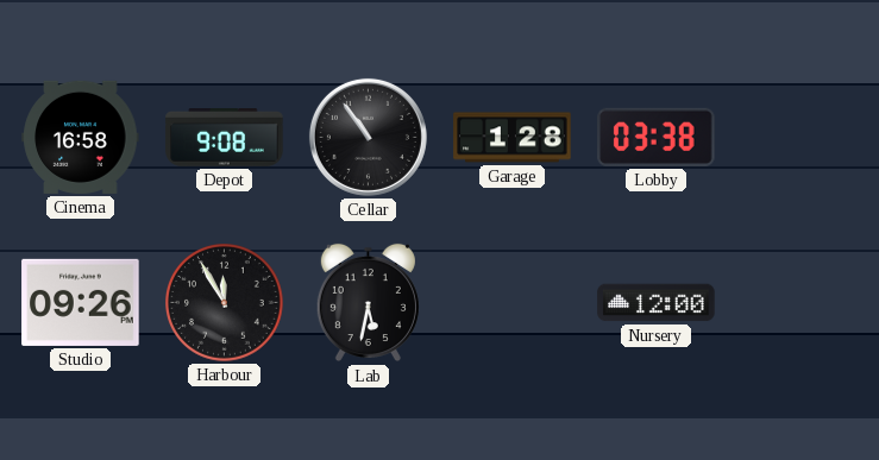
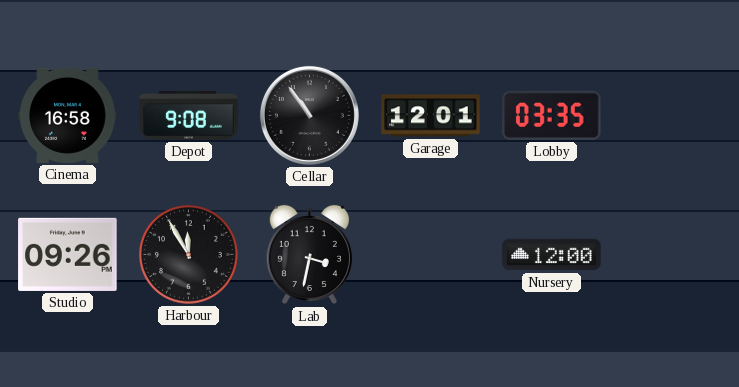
Garage: 1:28 -> 12:01
Lobby: 03:38 -> 03:35
Lab: 5:32 -> 3:32
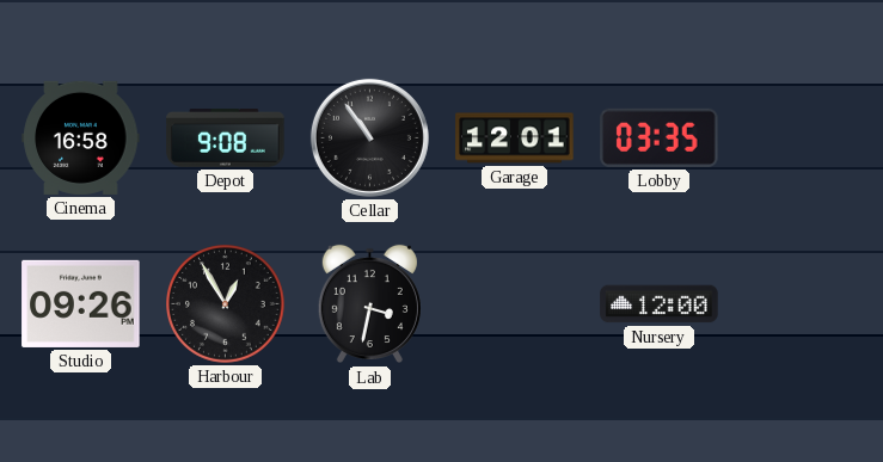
Harbour: 11:55 -> 12:55
